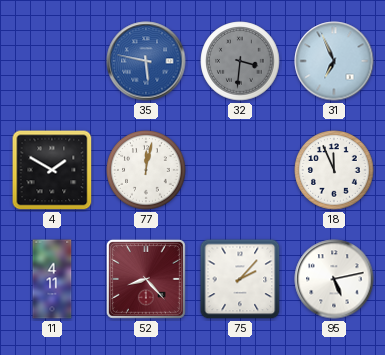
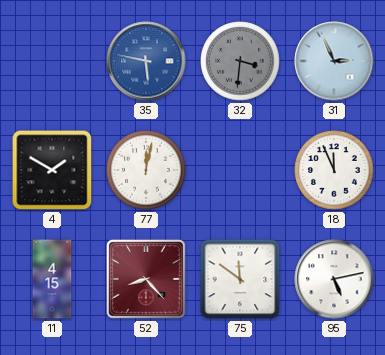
31: 6:56 -> 2:56
11: 4:11 -> 4:15
75: 2:07 -> 11:51
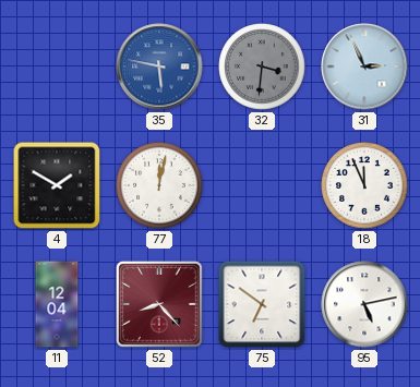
11: 4:15 -> 12:04
75: 11:51 -> 6:51
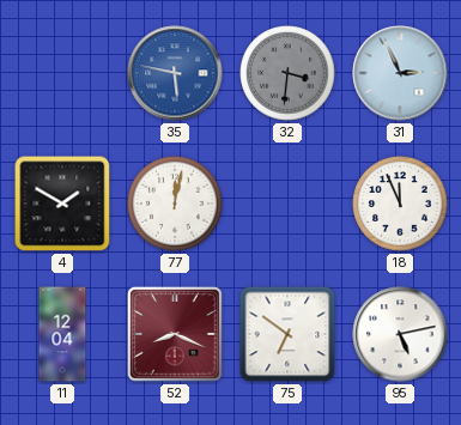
52: 8:23 -> 8:19
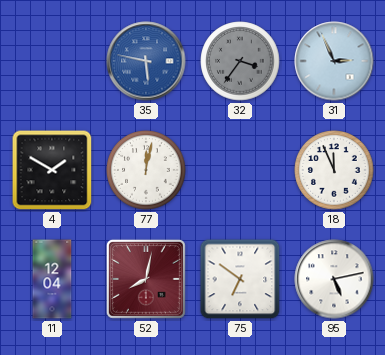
32: 3:31 -> 3:36
52: 8:19 -> 8:02
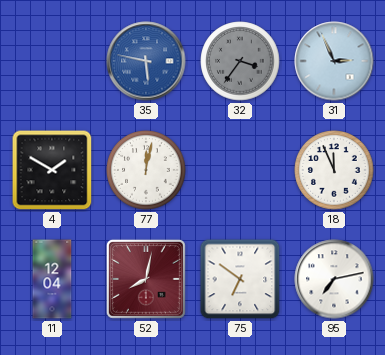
95: 5:13 -> 7:13
